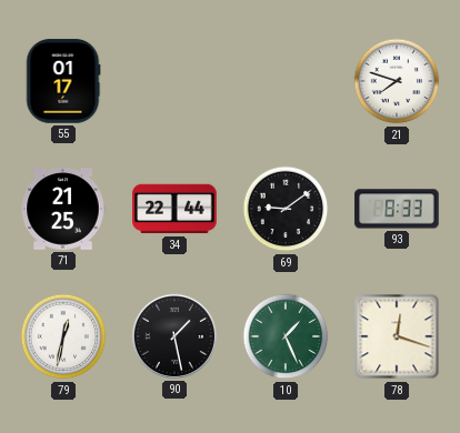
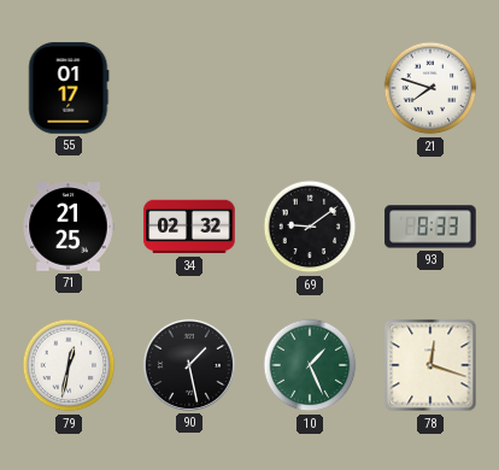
34: 22:44 -> 02:32
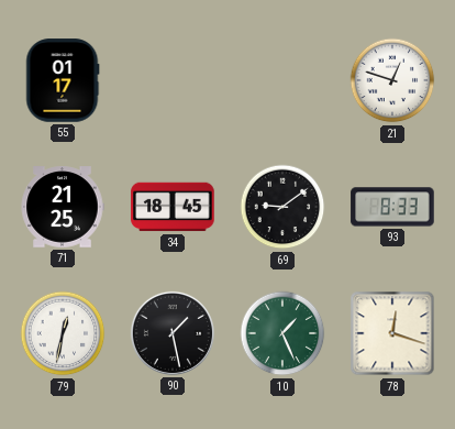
21: 7:48 -> 12:48
34: 02:32 -> 18:45
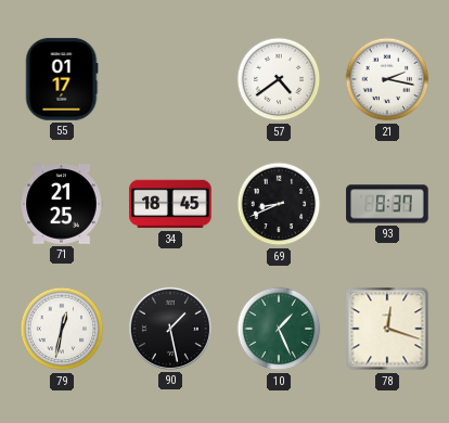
57: none -> 4:39
21: 12:48 -> 2:17
69: 9:09 -> 8:41
93: 8:33 -> 8:37
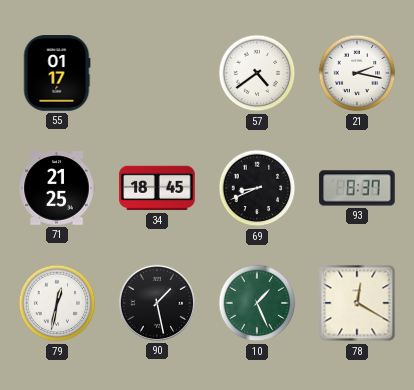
78: 12:18 -> 12:20
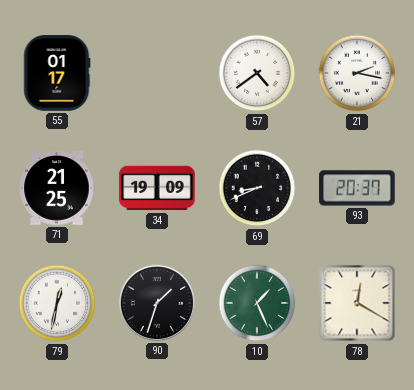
34: 18:45 -> 19:09
93: 8:37 -> 20:37
90: 1:28 -> 1:33
